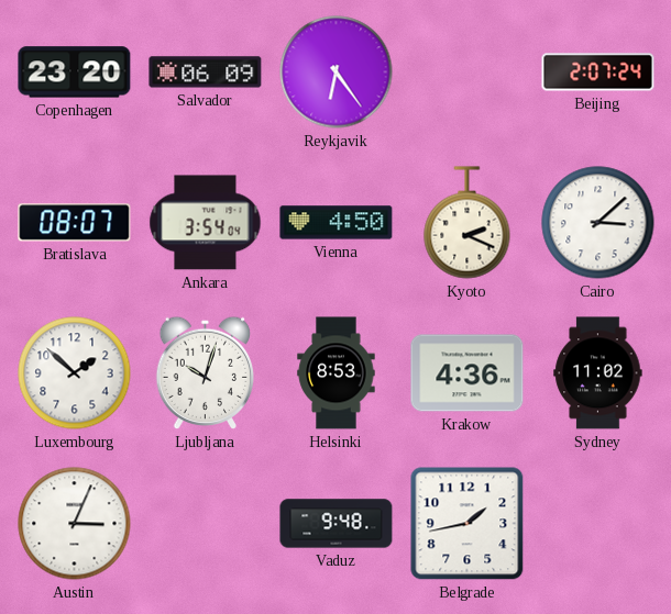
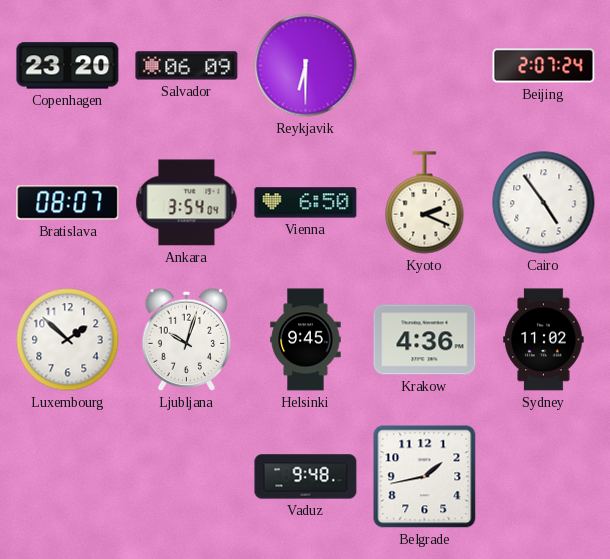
Reykjavik: 6:24 -> 6:30
Vienna: 4:50 -> 6:50
Cairo: 3:08 -> 4:54
Helsinki: 8:53 -> 9:45
Austin: 3:04 -> none
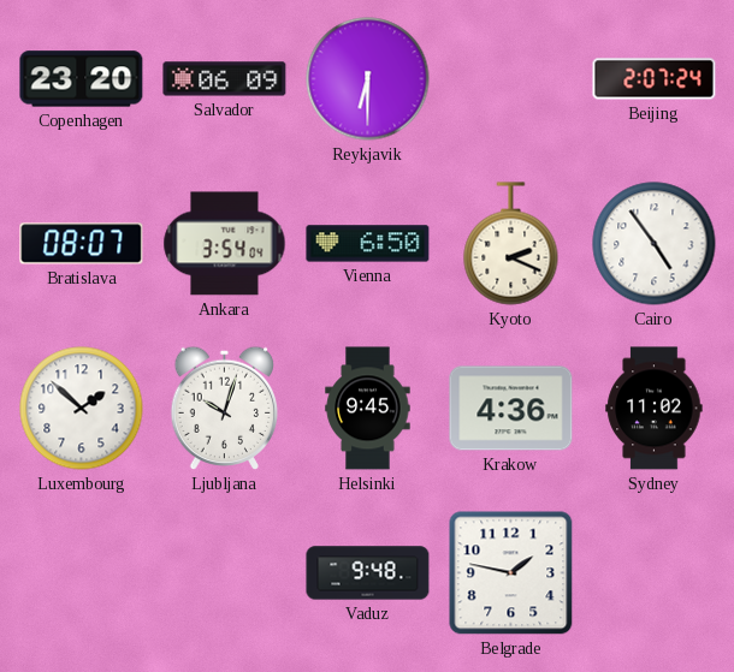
Belgrade: 1:43 -> 1:47
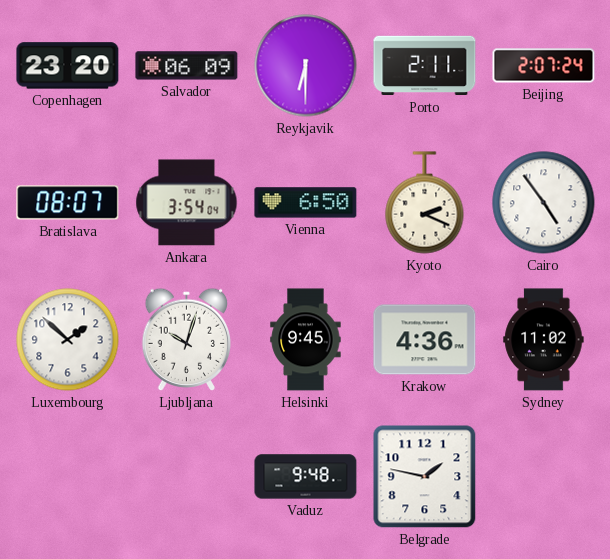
Porto: none -> 2:11
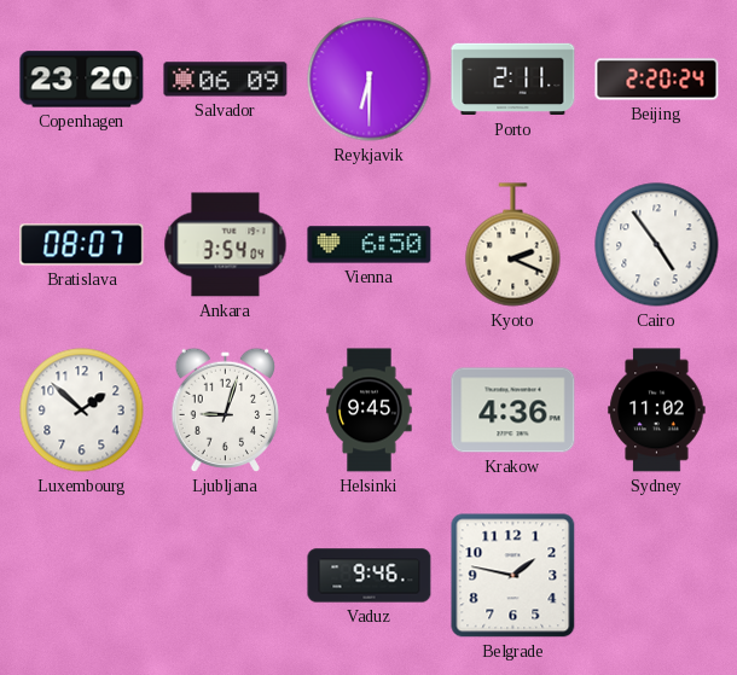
Beijing: 2:07 -> 2:20
Ljubljana: 10:03 -> 9:03
Vaduz: 9:48 -> 9:46
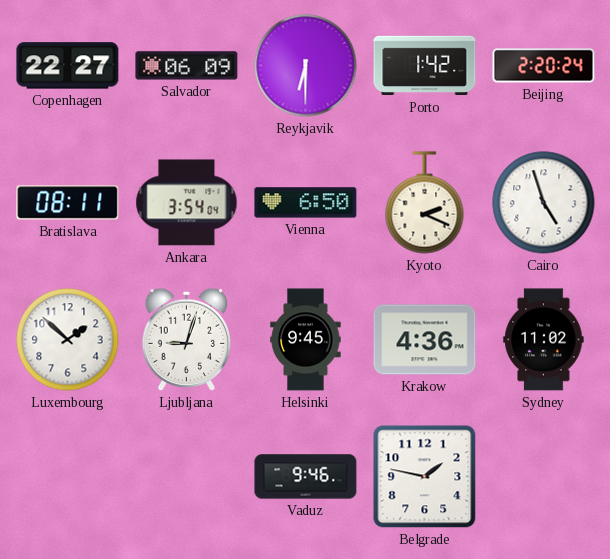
Copenhagen: 23:20 -> 22:27
Porto: 2:11 -> 1:42
Bratislava: 08:07 -> 08:11
Cairo: 4:54 -> 4:57
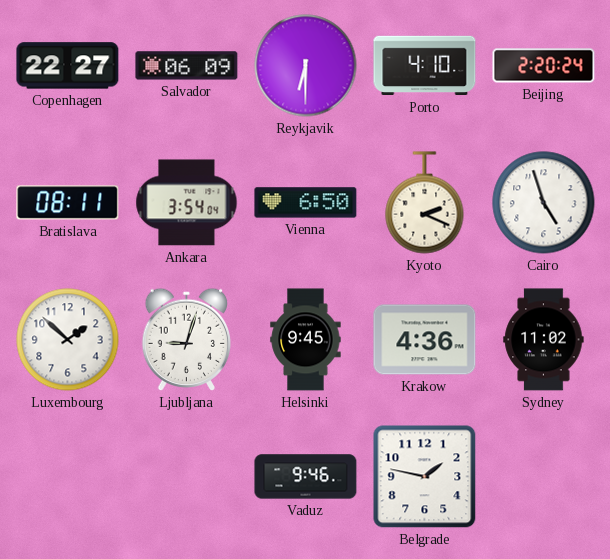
Porto: 1:42 -> 4:10
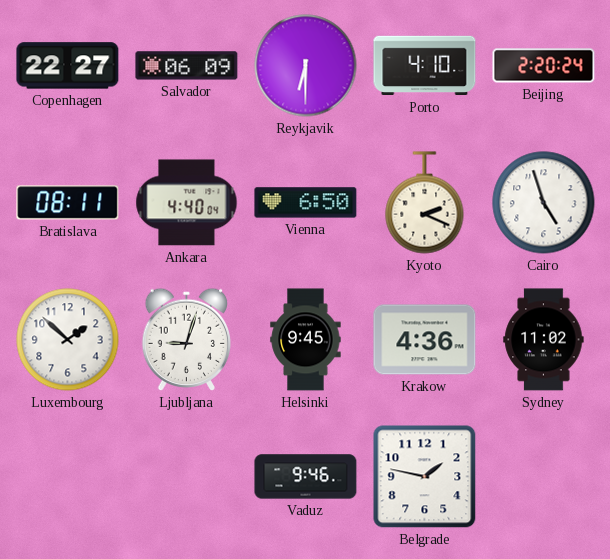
Ankara: 3:54 -> 4:40
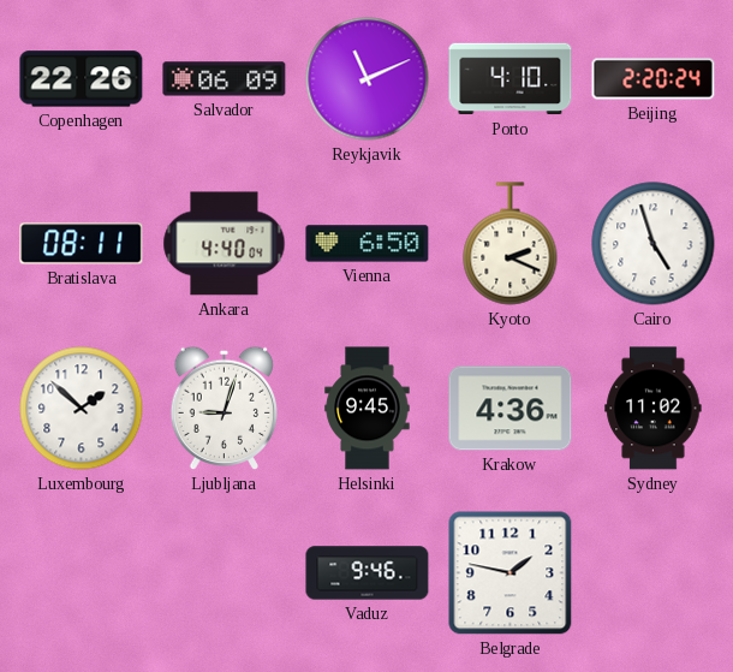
Copenhagen: 22:27 -> 22:26
Reykjavik: 6:30 -> 11:11
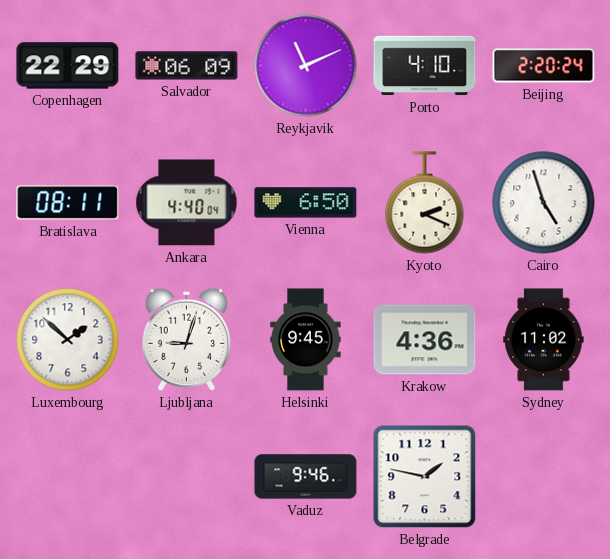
Copenhagen: 22:26 -> 22:29
